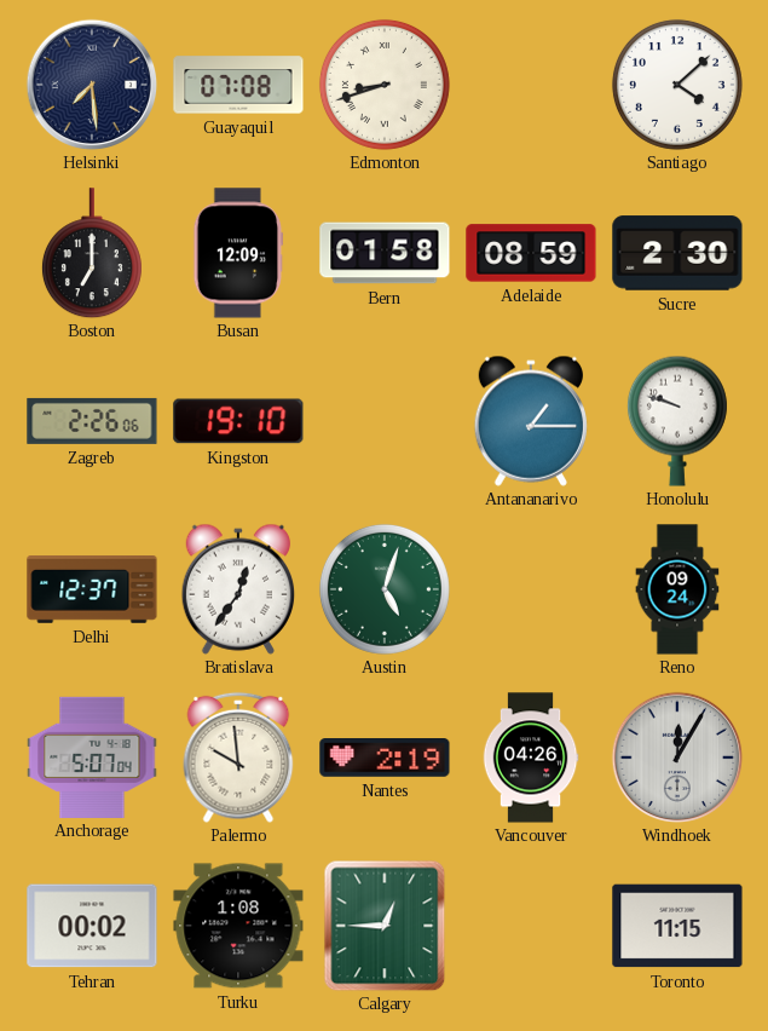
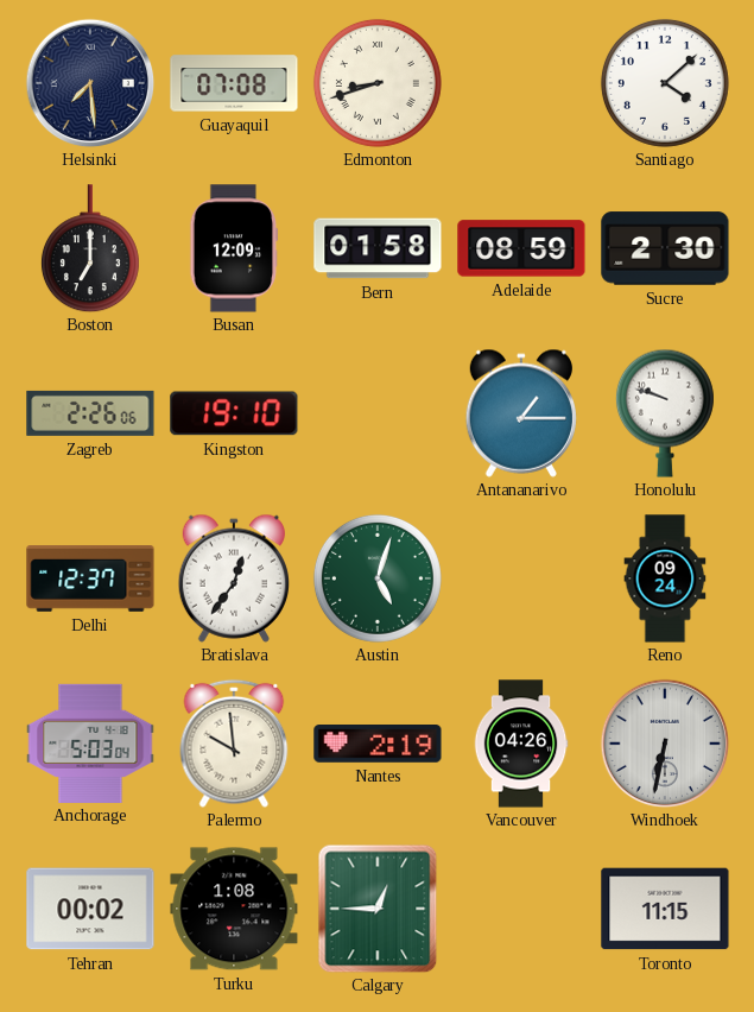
Anchorage: 5:07 -> 5:03
Windhoek: 12:05 -> 6:32
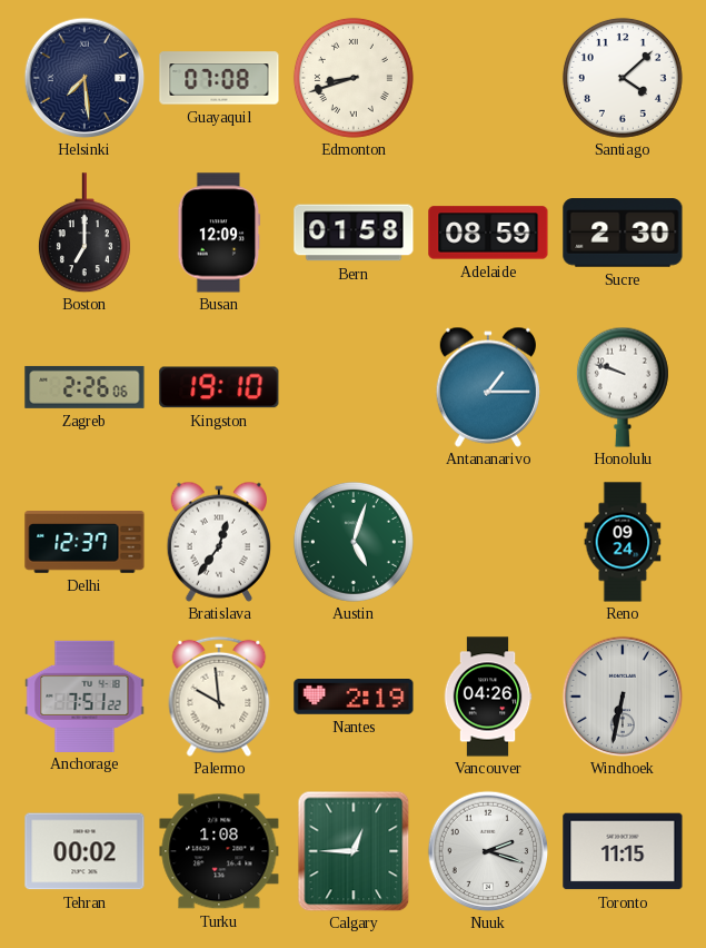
Anchorage: 5:03 -> 7:51
Nuuk: none -> 2:18
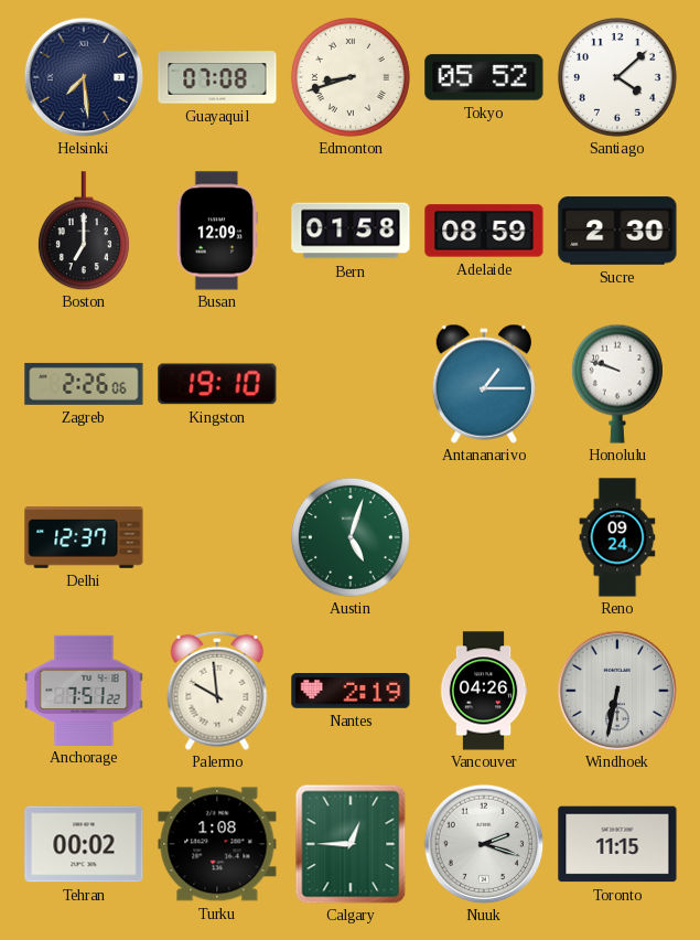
Tokyo: none -> 05:52
Bratislava: 12:36 -> none
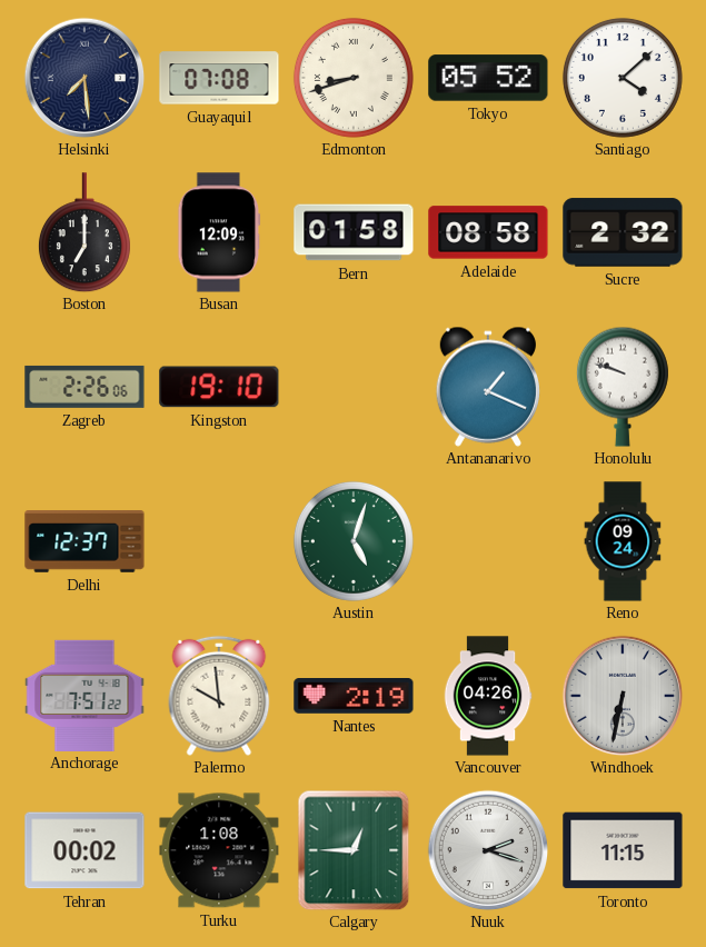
Adelaide: 08:59 -> 08:58
Sucre: 2:30 -> 2:32
Antananarivo: 1:15 -> 1:19
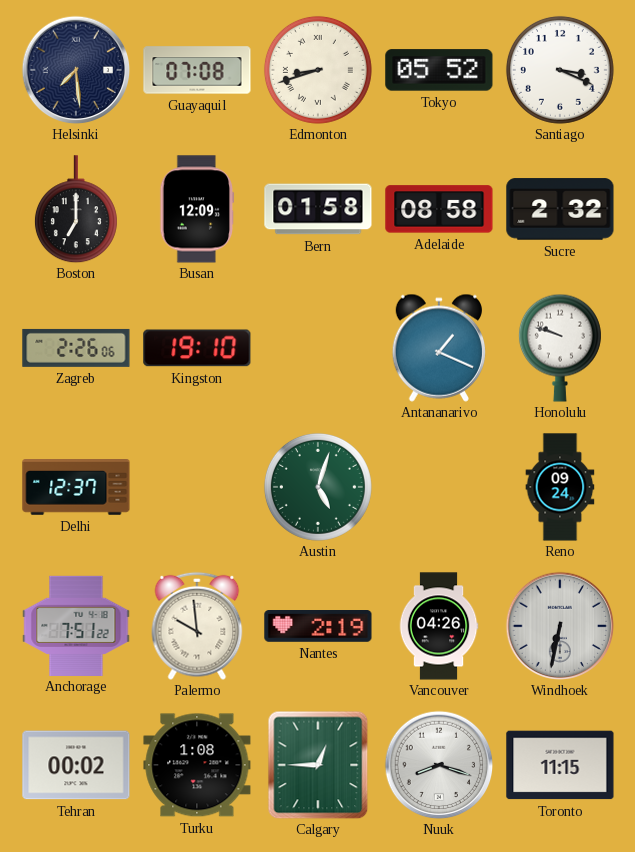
Santiago: 4:08 -> 3:19
Nuuk: 2:18 -> 8:18
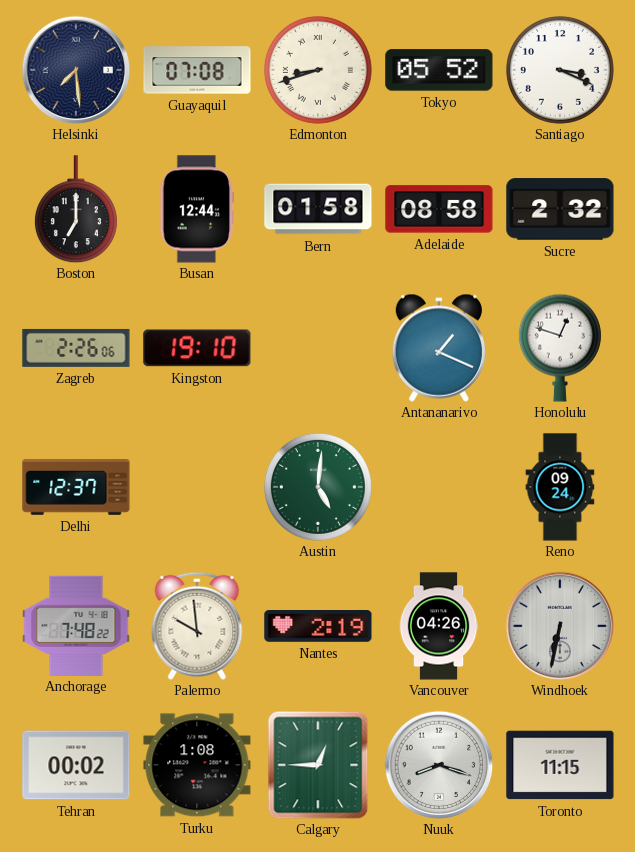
Busan: 12:09 -> 12:44
Honolulu: 9:48 -> 12:48
Austin: 5:03 -> 5:01
Anchorage: 7:51 -> 7:48
